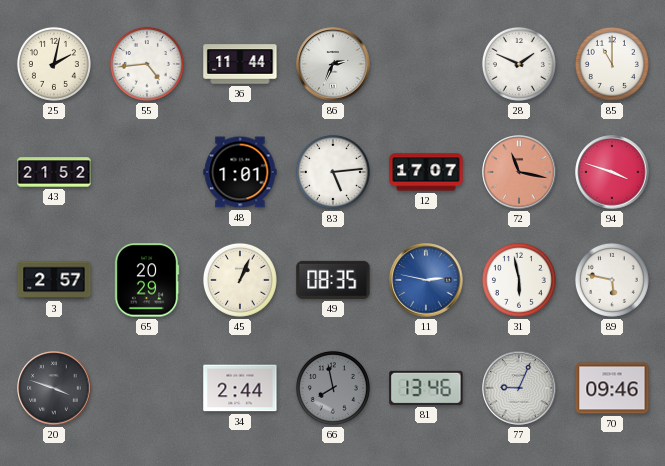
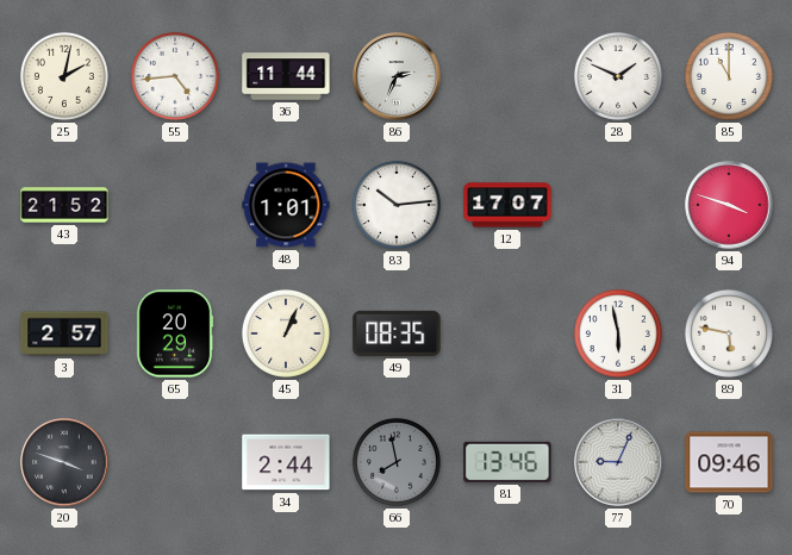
83: 5:14 -> 10:14
72: 11:17 -> none
11: 2:47 -> none
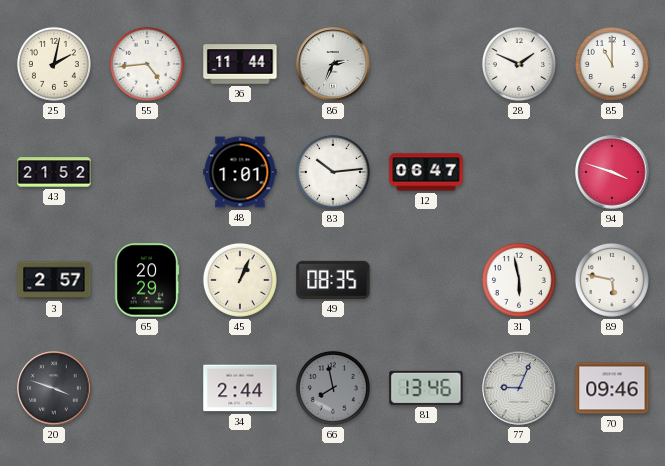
12: 17:07 -> 06:47
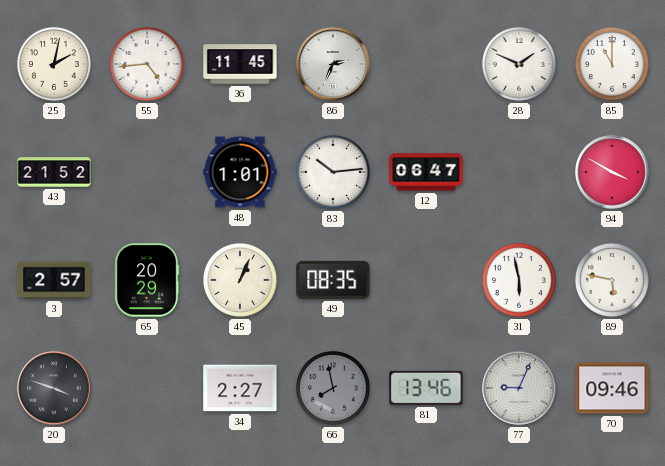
36: 11:44 -> 11:45
94: 3:48 -> 3:50
34: 2:44 -> 2:27
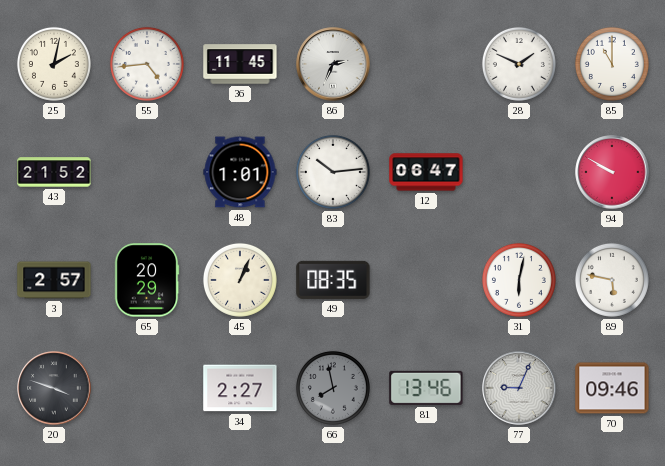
94: 3:50 -> 9:50
31: 5:58 -> 6:02
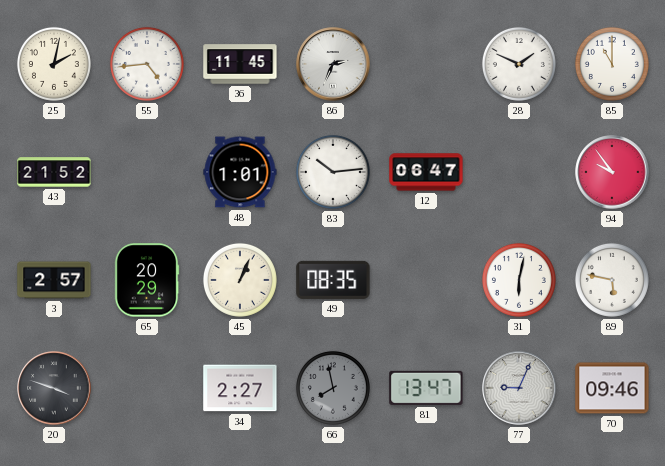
94: 9:50 -> 9:54
81: 13:46 -> 13:47
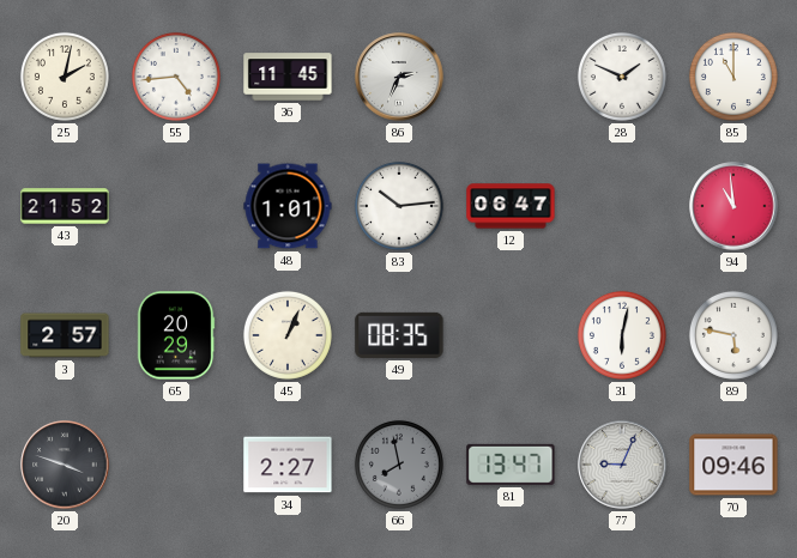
94: 9:54 -> 10:59
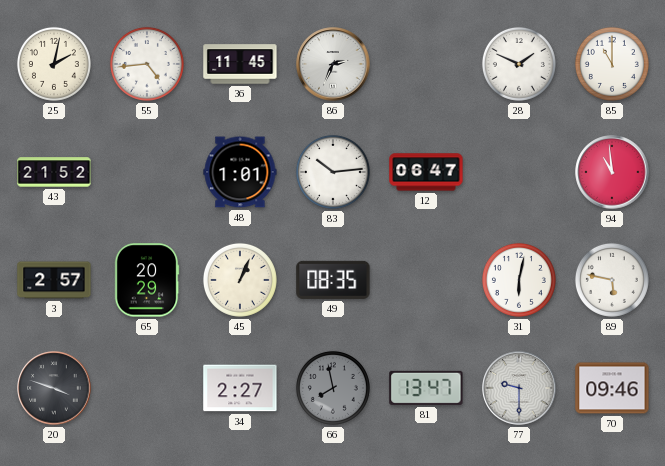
77: 9:04 -> 9:30
